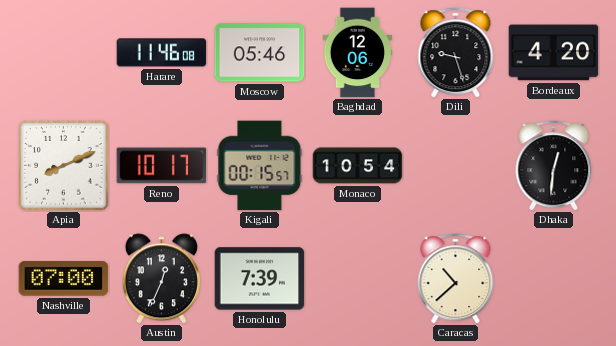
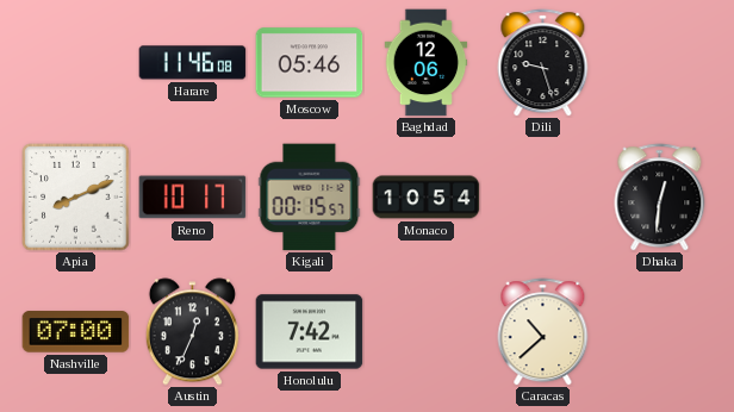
Bordeaux: 4:20 -> none
Honolulu: 7:39 -> 7:42
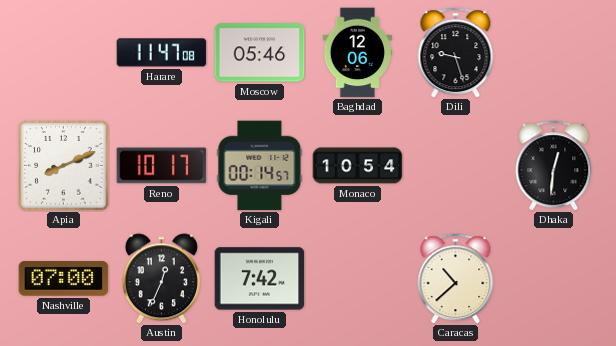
Harare: 11:46 -> 11:47
Kigali: 00:15 -> 00:14
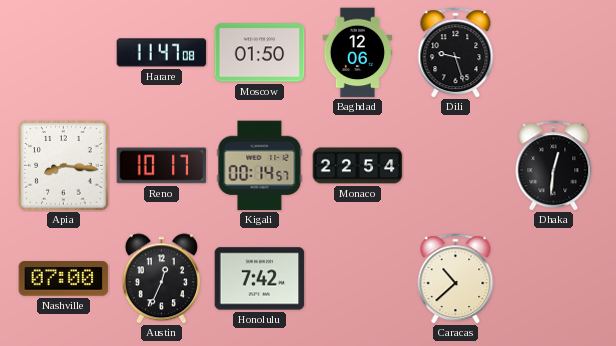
Moscow: 05:46 -> 01:50
Apia: 8:11 -> 8:16
Monaco: 10:54 -> 22:54
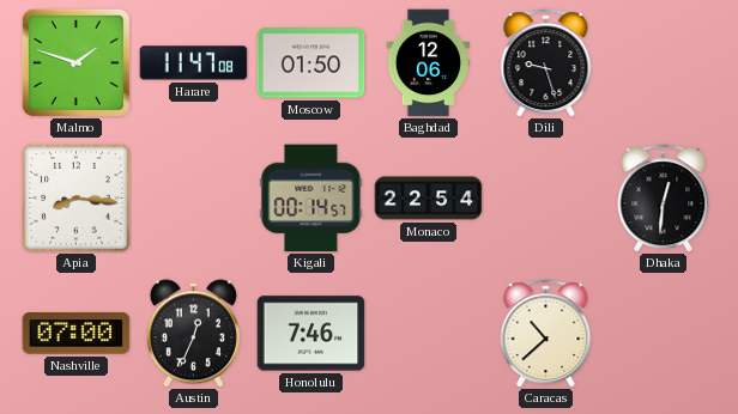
Malmo: none -> 1:48
Reno: 10:17 -> none
Honolulu: 7:42 -> 7:46
